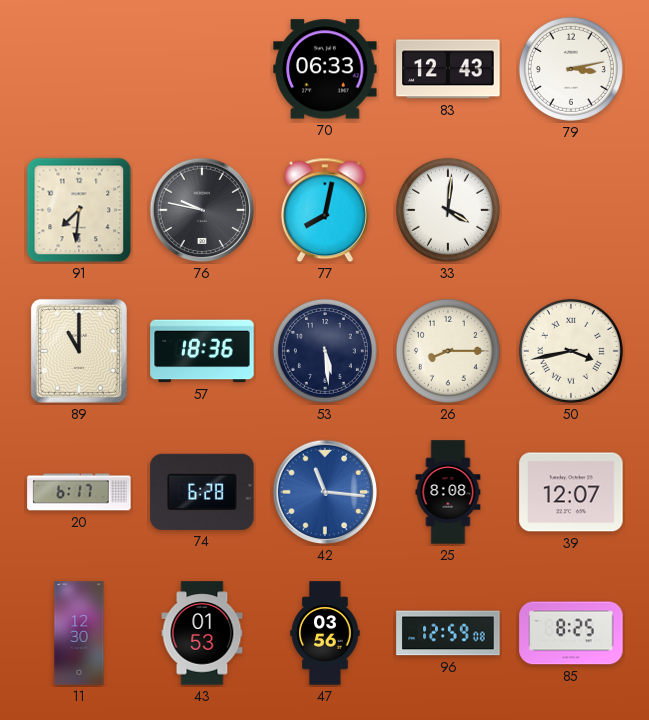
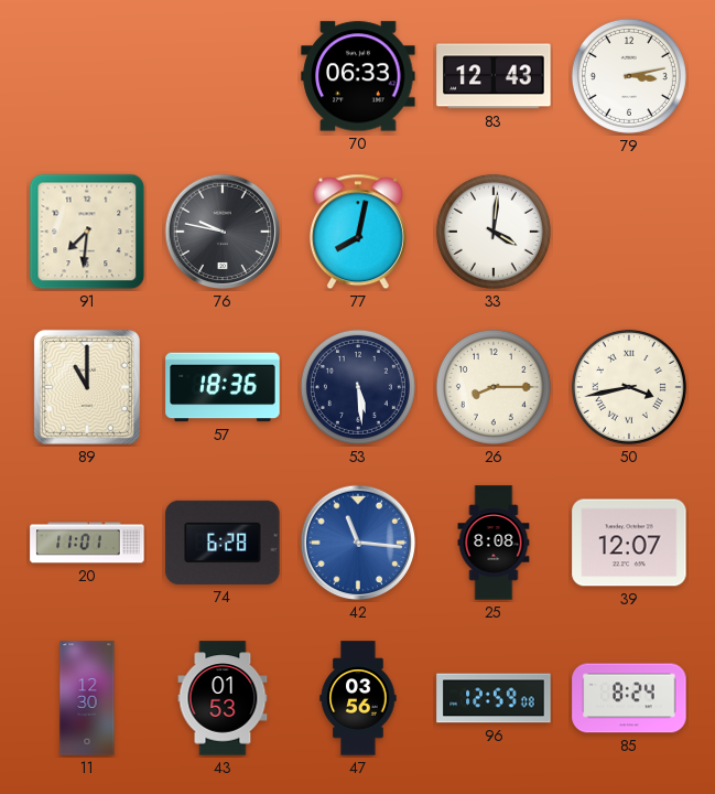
20: 6:17 -> 11:01
85: 8:25 -> 8:24
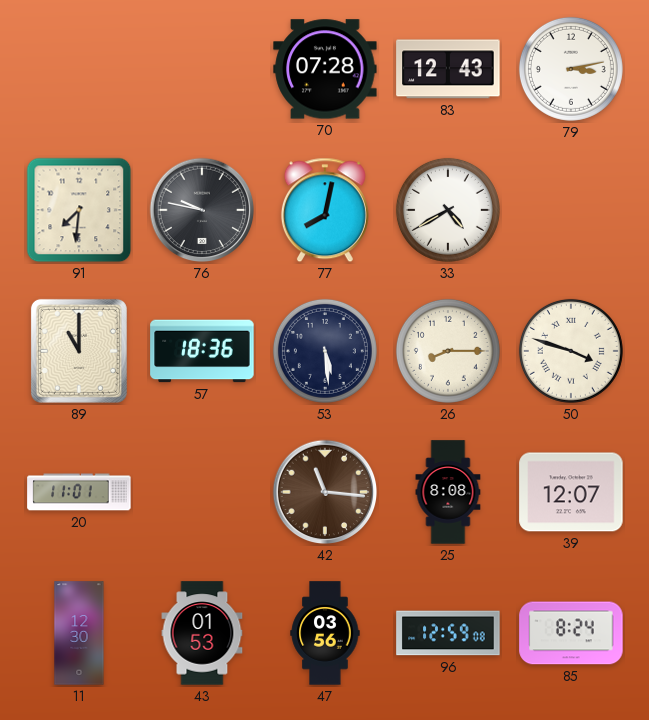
70: 06:33 -> 07:28
33: 4:01 -> 4:40
50: 3:43 -> 3:48
74: 6:28 -> none
42 dial: blue -> brown
